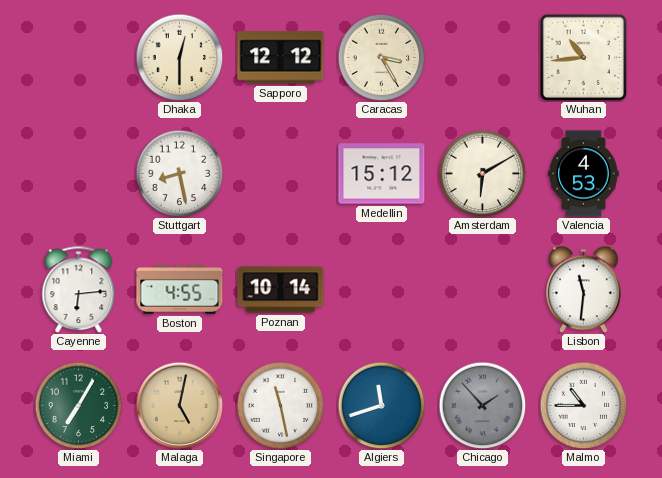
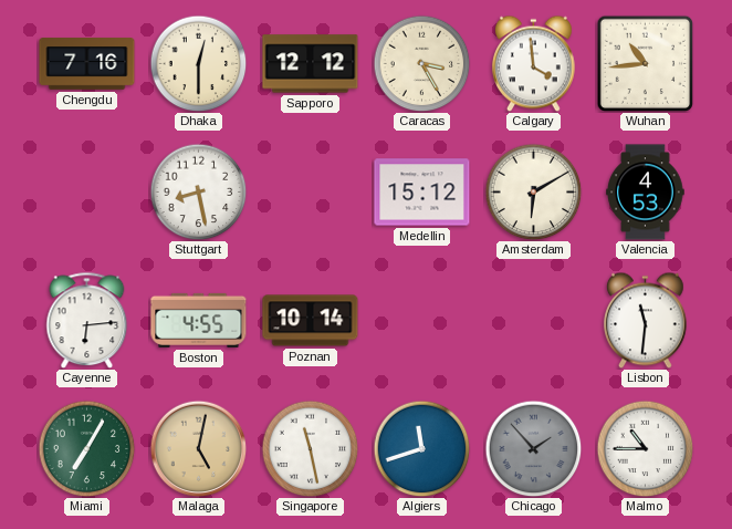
Chengdu: none -> 7:16
Calgary: none -> 3:59
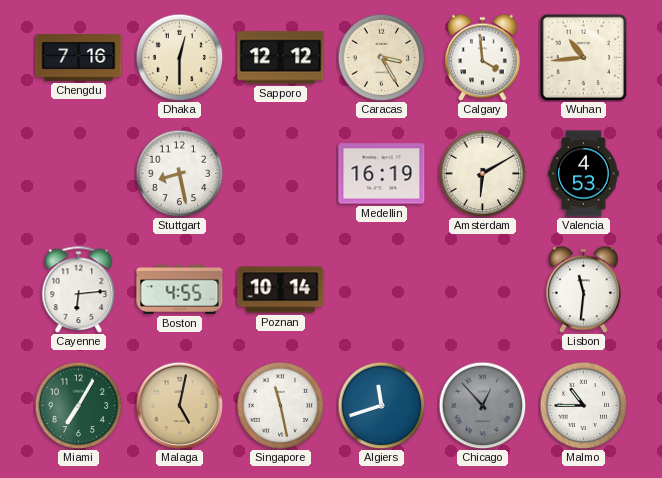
Medellin: 15:12 -> 16:19
Chicago: 1:53 -> 12:53
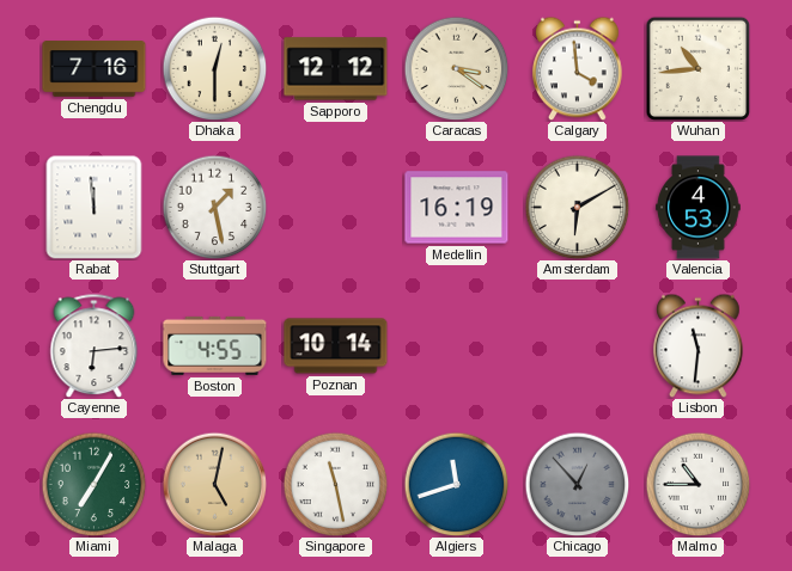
Caracas: 3:25 -> 3:21
Rabat: none -> 11:59
Stuttgart: 8:28 -> 1:28
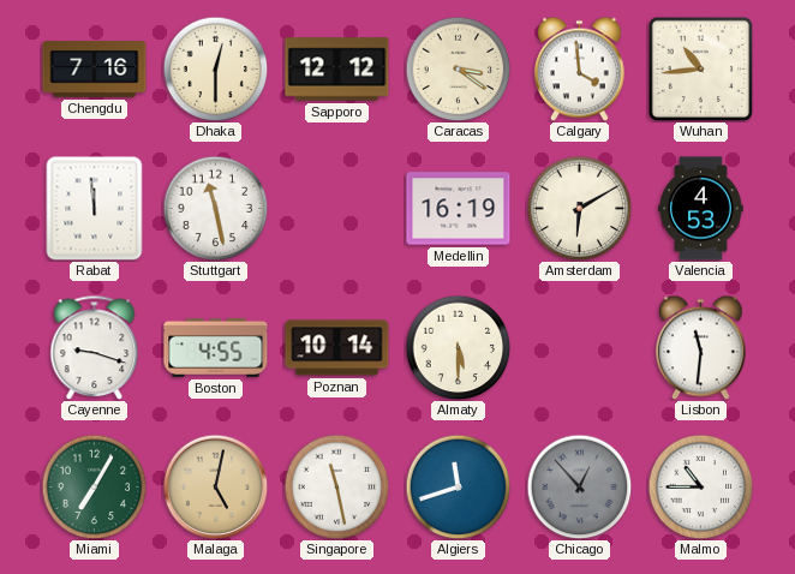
Stuttgart: 1:28 -> 11:28
Cayenne: 6:14 -> 9:18
Almaty: none -> 5:30
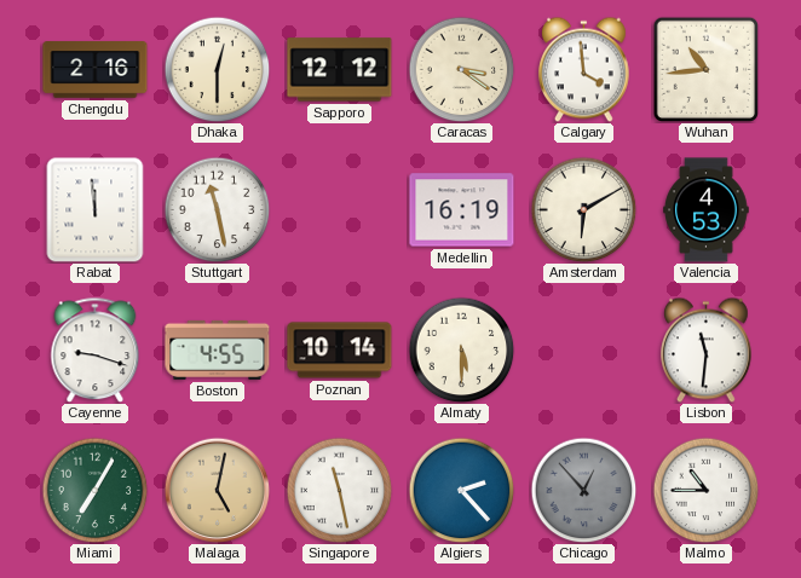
Chengdu: 7:16 -> 2:16
Algiers: 11:42 -> 2:23
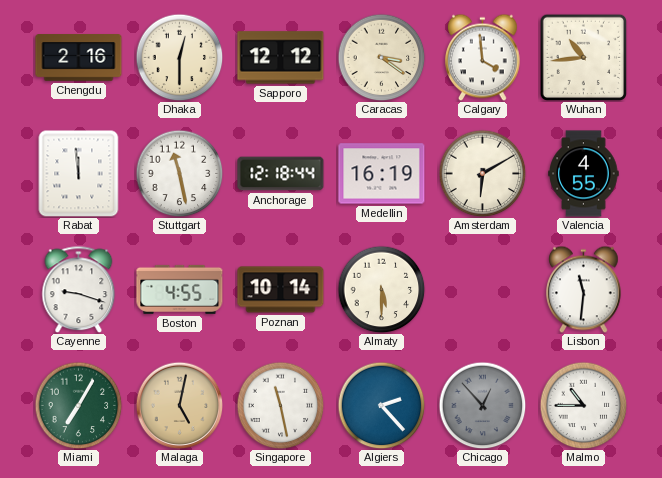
Anchorage: none -> 12:18
Valencia: 4:53 -> 4:55
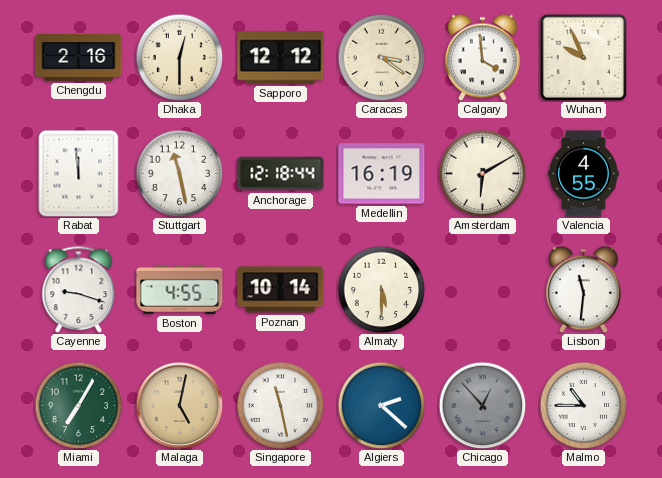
Wuhan: 10:44 -> 9:56
Algiers: 2:23 -> 2:22
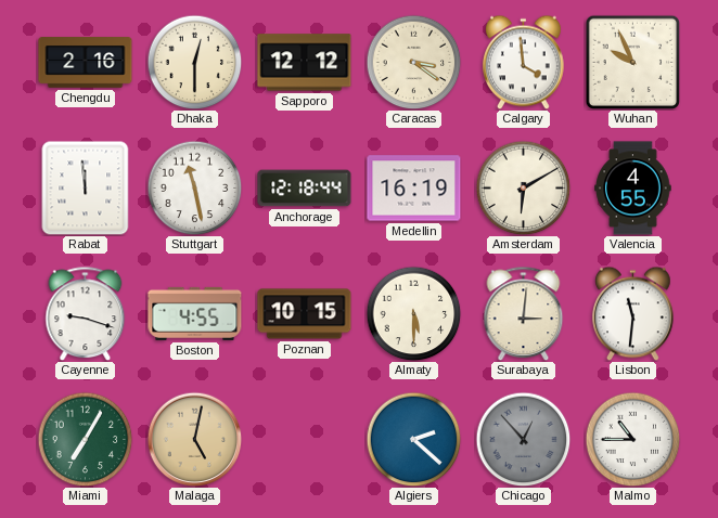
Poznan: 10:14 -> 10:15
Surabaya: none -> 3:01
Singapore: 11:28 -> none
